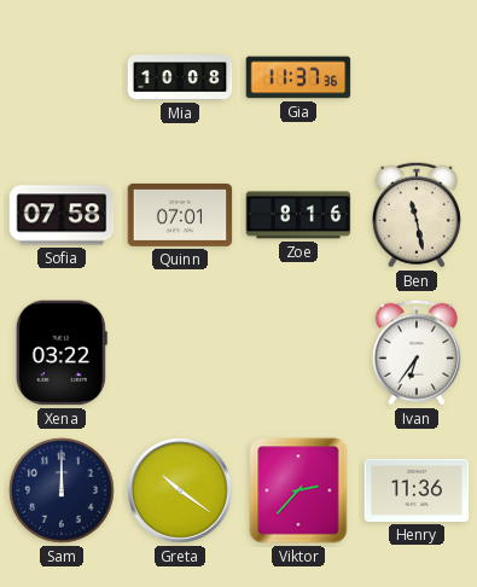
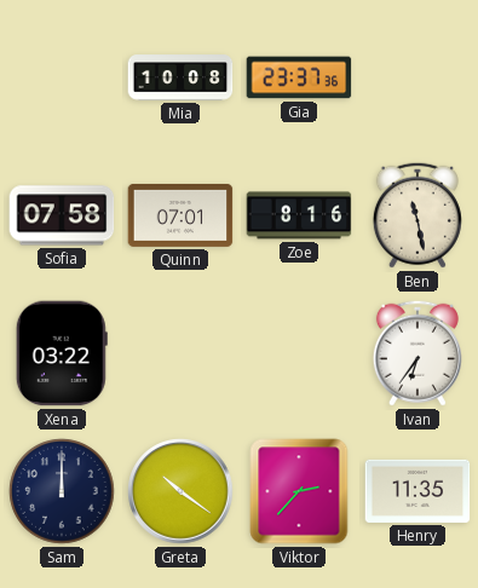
Gia: 11:37 -> 23:37
Henry: 11:36 -> 11:35
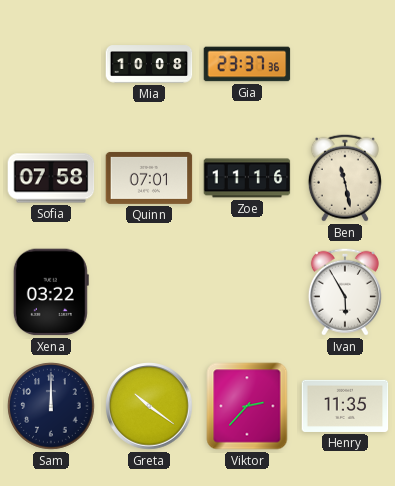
Zoe: 8:16 -> 11:16
Ivan: 6:36 -> 5:55
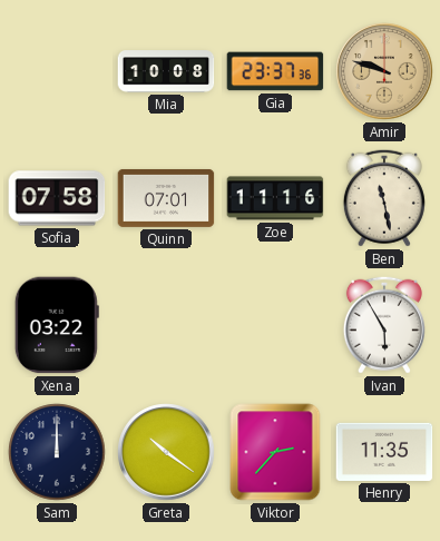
Amir: none -> 9:48
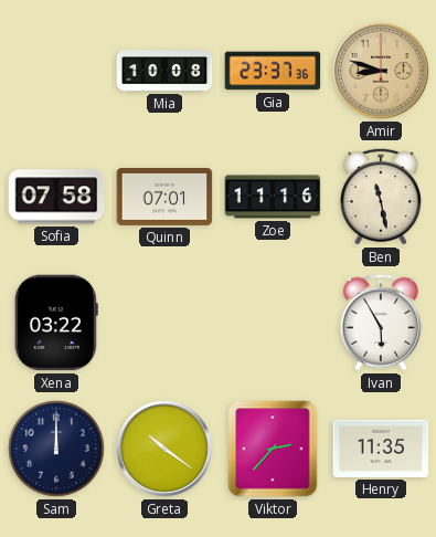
Amir: 9:48 -> 8:48
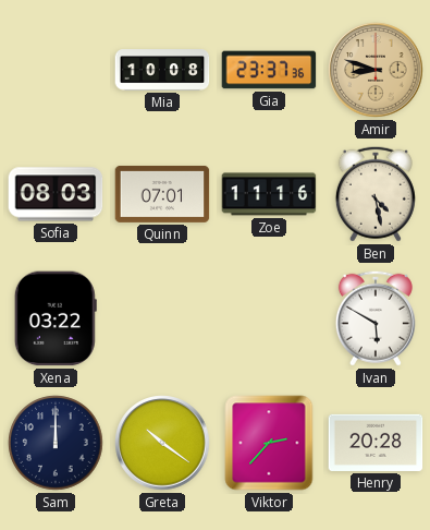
Sofia: 07:58 -> 08:03
Ben: 11:28 -> 4:28
Ivan: 5:55 -> 5:50
Henry: 11:35 -> 20:28
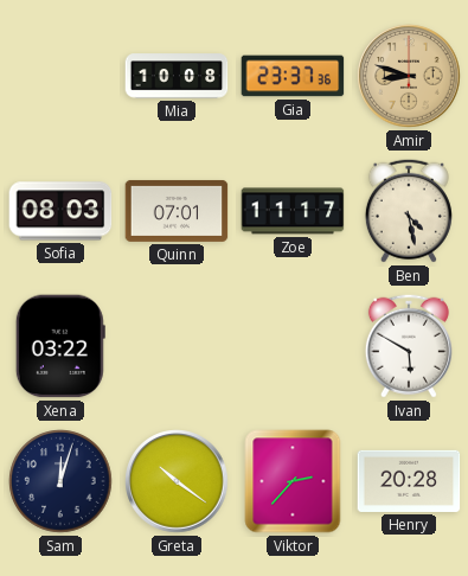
Zoe: 11:16 -> 11:17
Sam: 12:00 -> 12:03
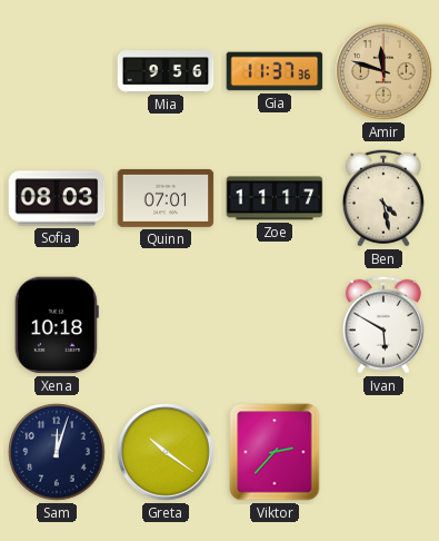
Mia: 10:08 -> 9:56
Gia: 23:37 -> 11:37
Amir: 8:48 -> 11:48
Xena: 03:22 -> 10:18
Henry: 20:28 -> none
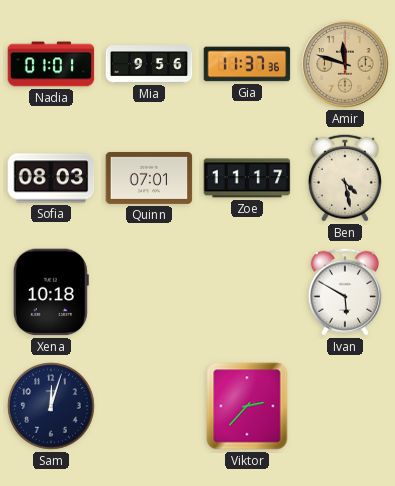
Nadia: none -> 01:01
Greta: 10:21 -> none
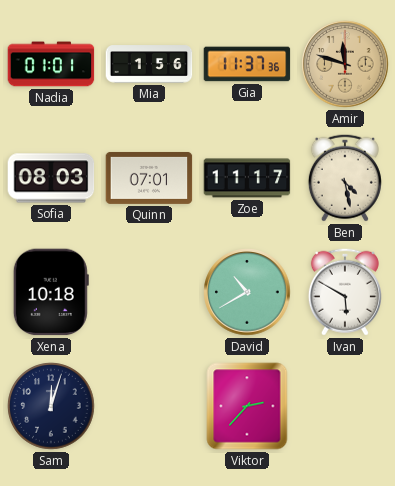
Mia: 9:56 -> 1:56
David: none -> 10:40
